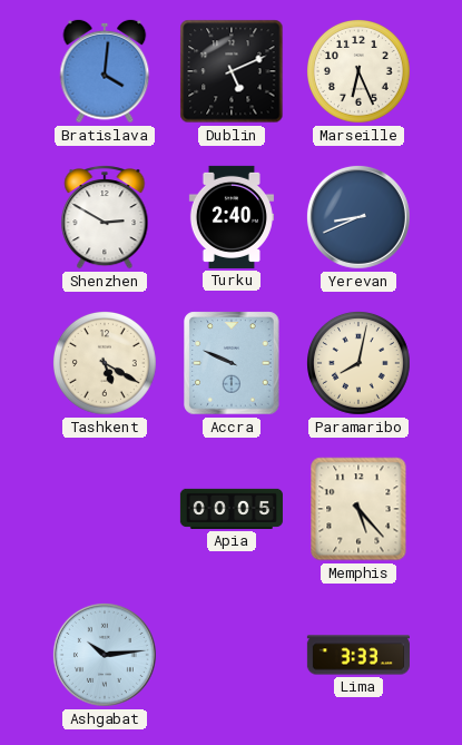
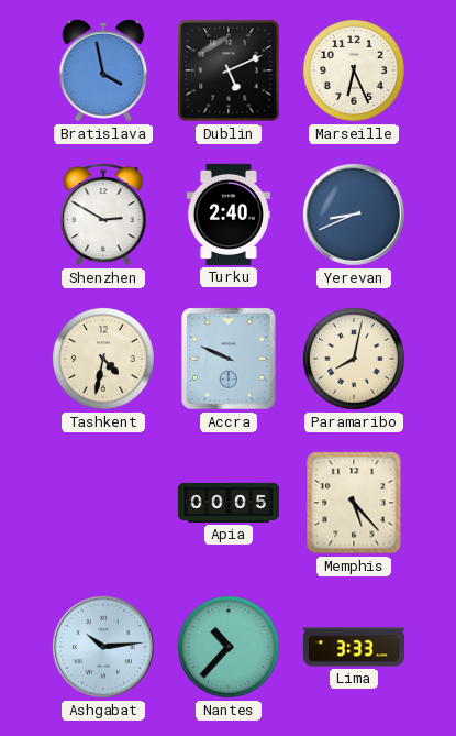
Bratislava: 4:01 -> 3:58
Tashkent: 5:20 -> 4:32
Nantes: none -> 10:37
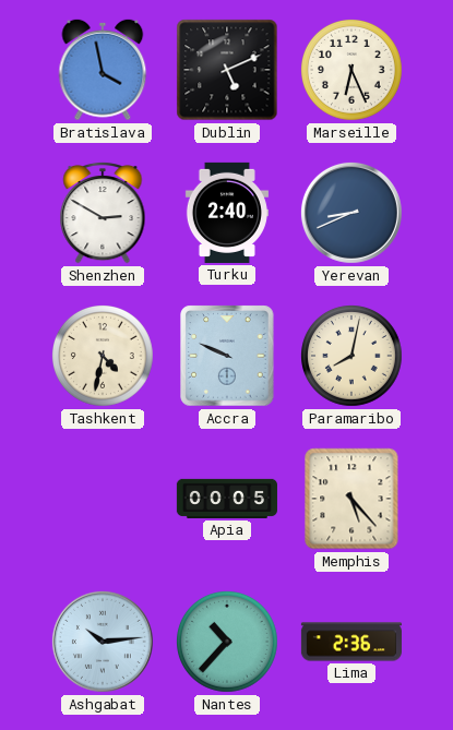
Lima: 3:33 -> 2:36
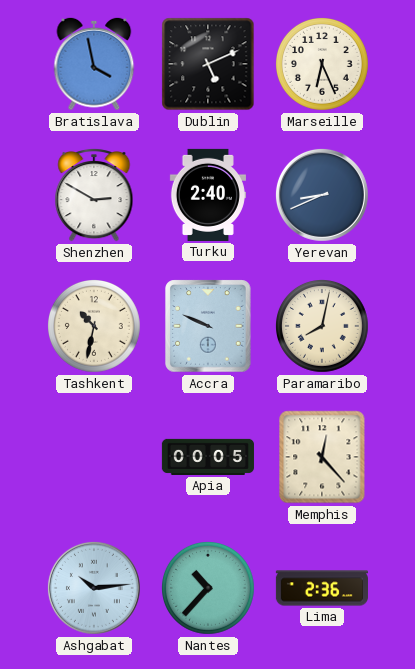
Tashkent: 4:32 -> 10:32
Memphis: 5:23 -> 12:23
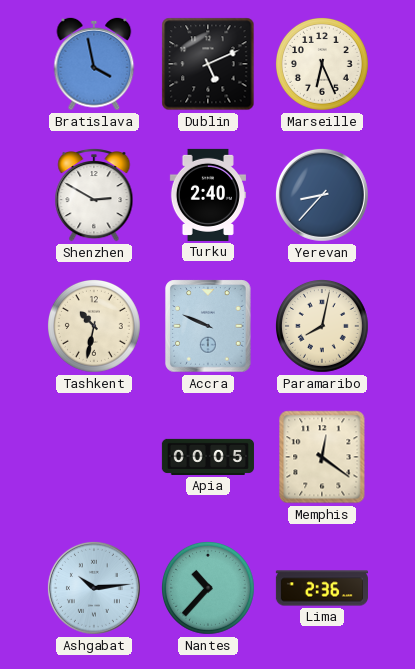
Yerevan: 8:41 -> 8:37
Memphis: 12:23 -> 12:21
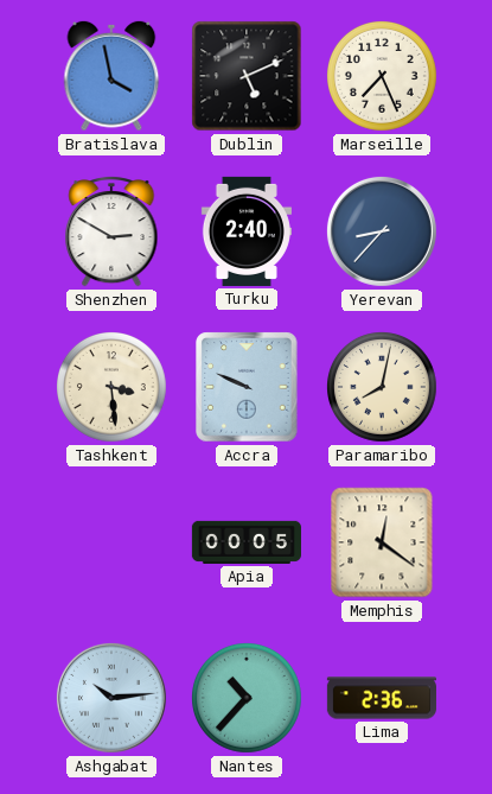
Marseille: 6:26 -> 7:26
Tashkent: 10:32 -> 3:29
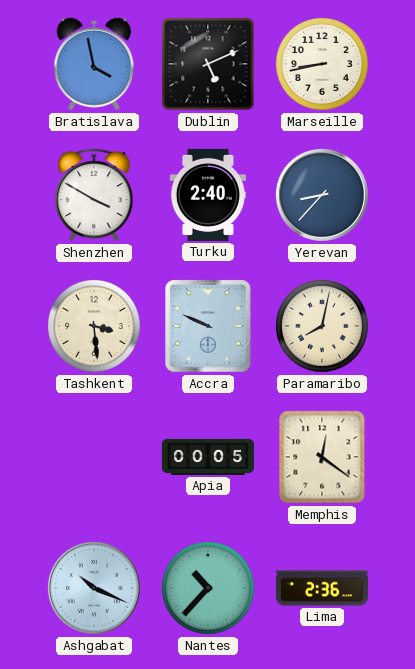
Marseille: 7:26 -> 8:43
Shenzhen: 2:50 -> 3:50
Ashgabat: 10:14 -> 10:19
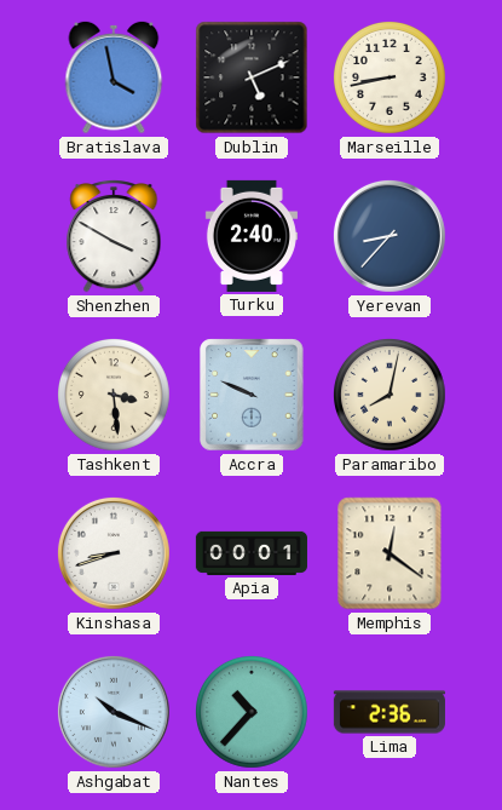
Kinshasa: none -> 8:42
Apia: 00:05 -> 00:01
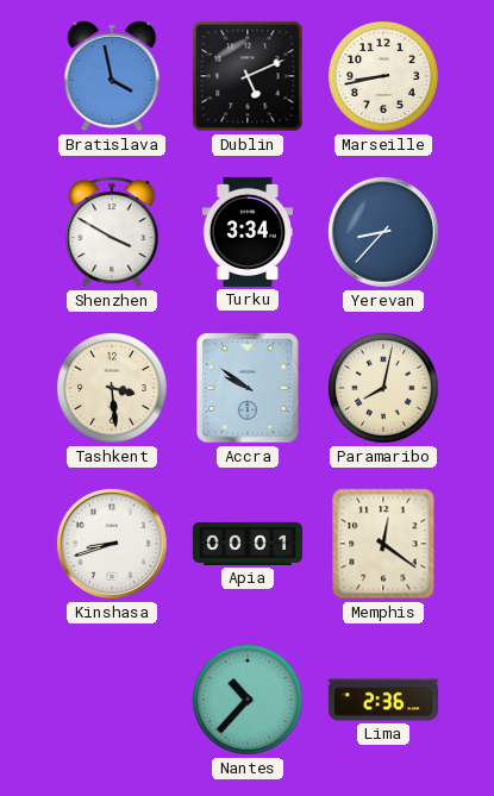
Turku: 2:40 -> 3:34
Accra: 9:49 -> 9:51
Ashgabat: 10:19 -> none
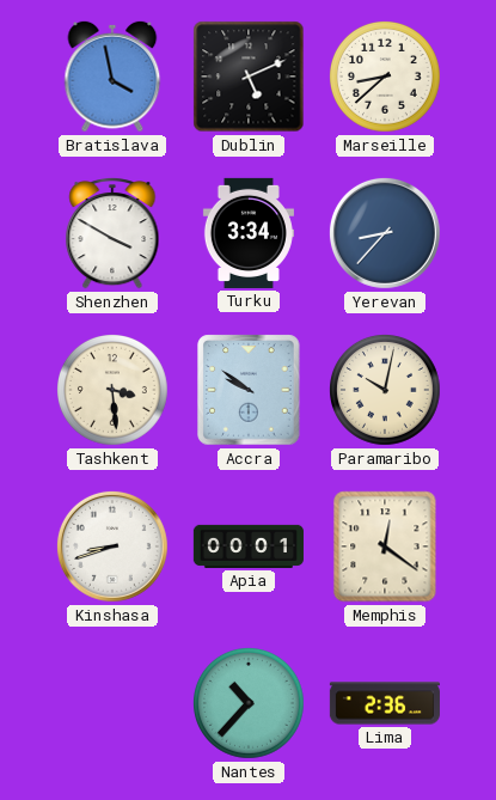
Marseille: 8:43 -> 8:38
Paramaribo: 8:02 -> 10:02
